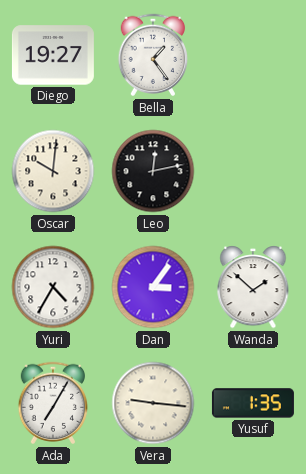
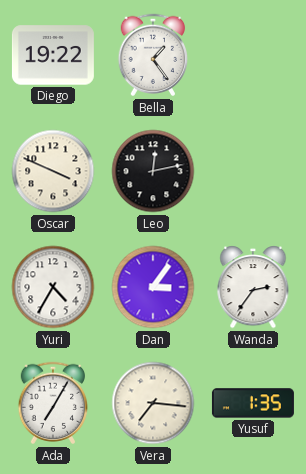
Diego: 19:27 -> 19:22
Oscar: 10:01 -> 3:49
Wanda: 1:52 -> 2:36
Vera: 9:16 -> 7:16
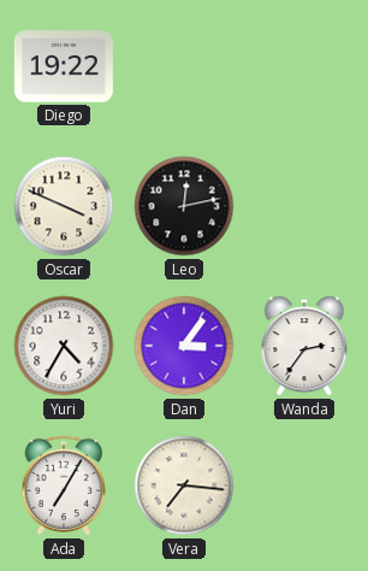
Bella: 1:24 -> none
Yusuf: 1:35 -> none
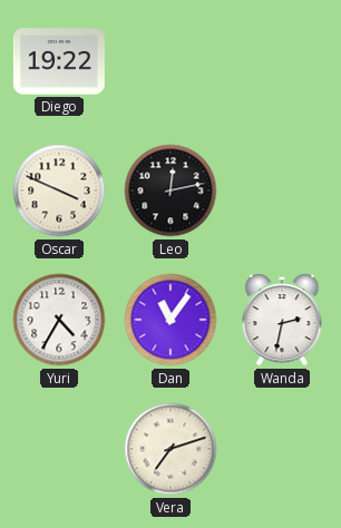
Dan: 3:06 -> 11:06
Wanda: 2:36 -> 2:32
Ada: 7:05 -> none
Vera: 7:16 -> 7:12
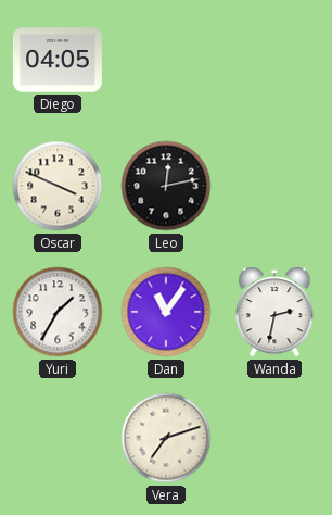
Diego: 19:22 -> 04:05
Yuri: 4:35 -> 1:35
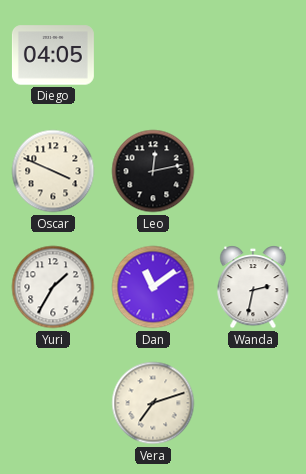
Dan: 11:06 -> 11:09
